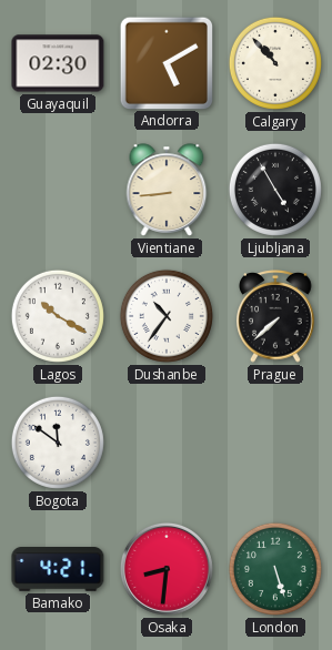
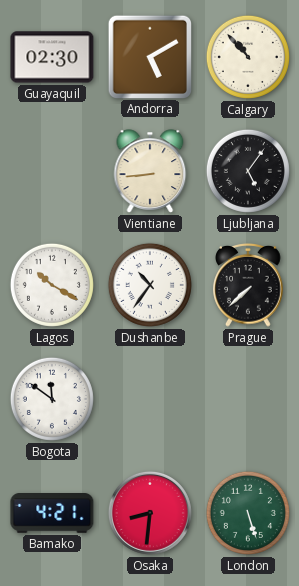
Ljubljana: 4:55 -> 5:06
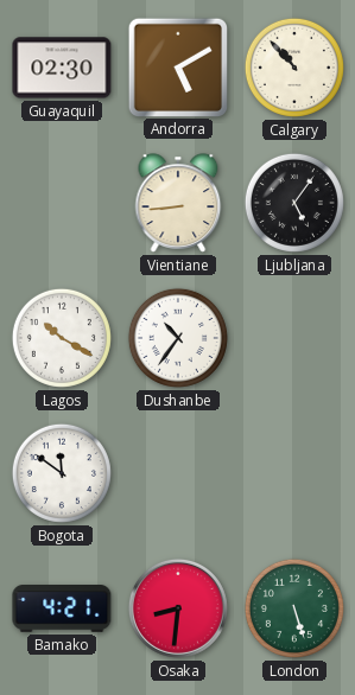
Prague: 7:38 -> none
